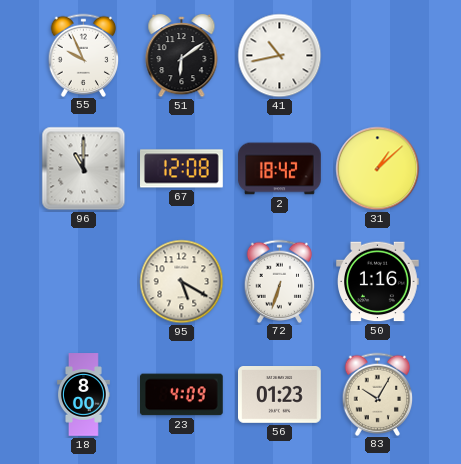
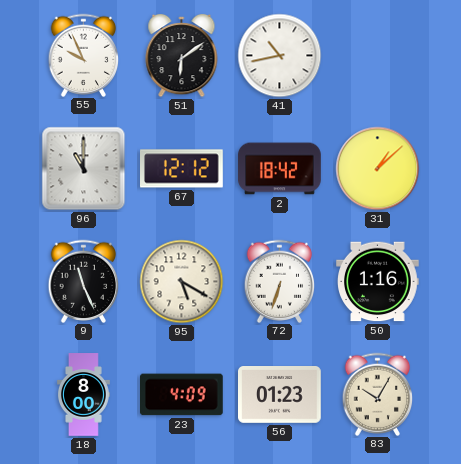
67: 12:08 -> 12:12
9: none -> 11:26
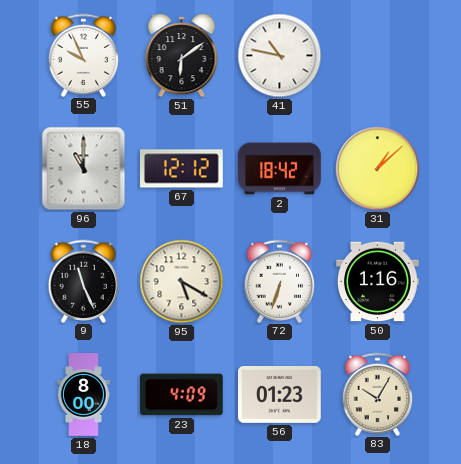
41: 10:43 -> 10:47
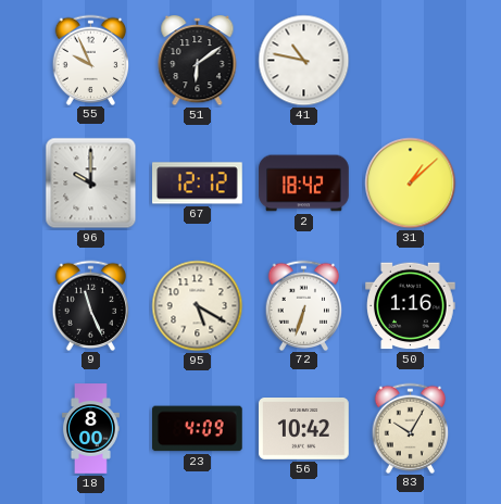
96: 11:00 -> 10:00
56: 01:23 -> 10:42
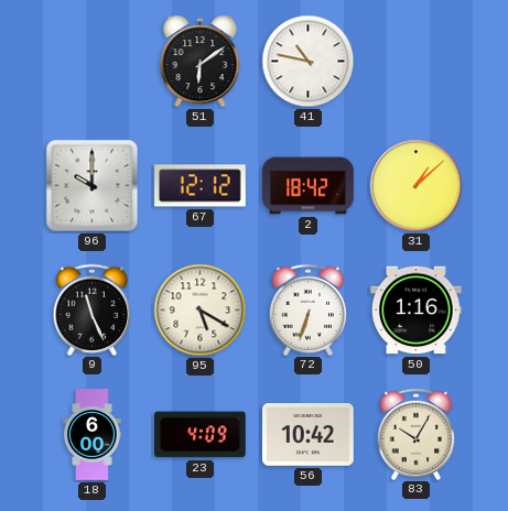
55: 9:56 -> none
18: 8:00 -> 6:00
